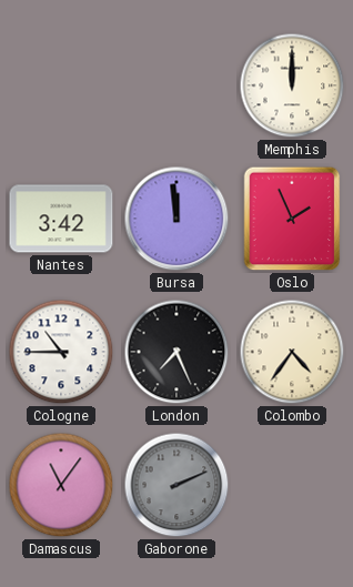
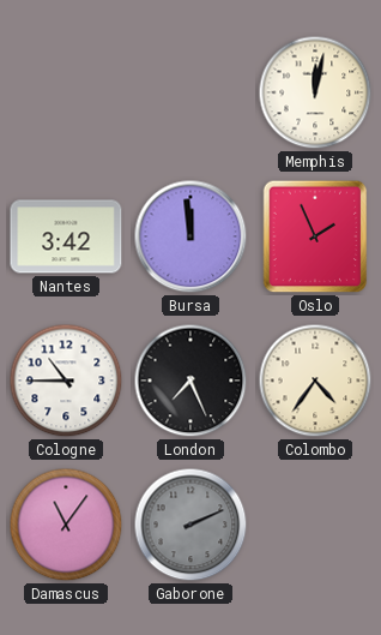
Memphis: 12:00 -> 12:02
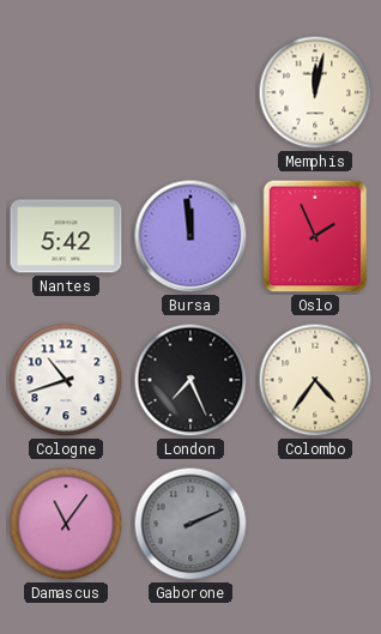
Nantes: 3:42 -> 5:42
Cologne: 10:45 -> 10:42
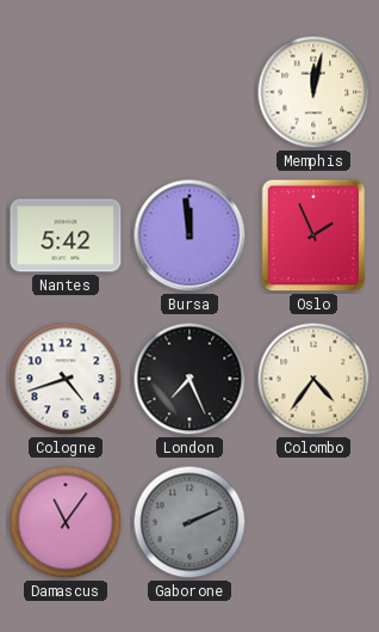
Cologne: 10:42 -> 4:42
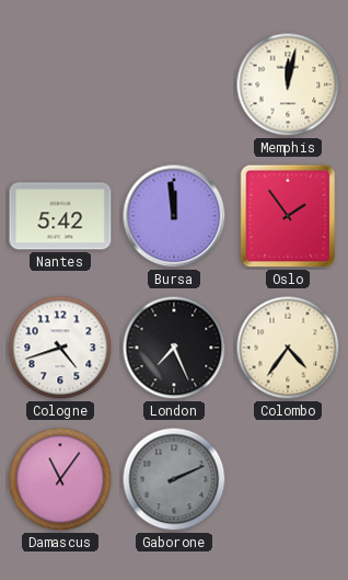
Oslo: 1:56 -> 1:54
